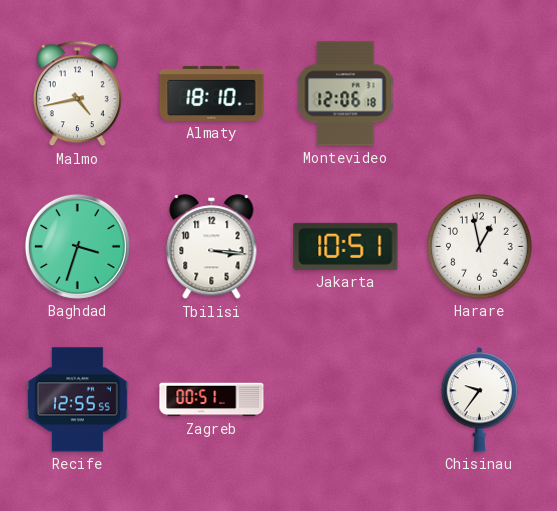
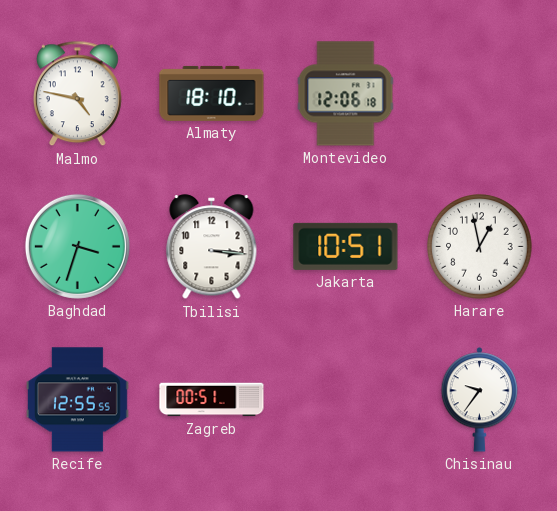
Malmo: 4:43 -> 4:47
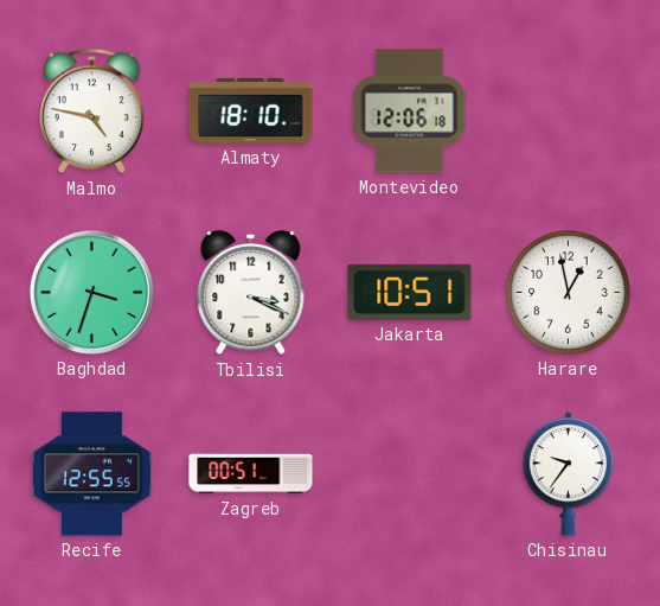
Tbilisi: 3:16 -> 3:19
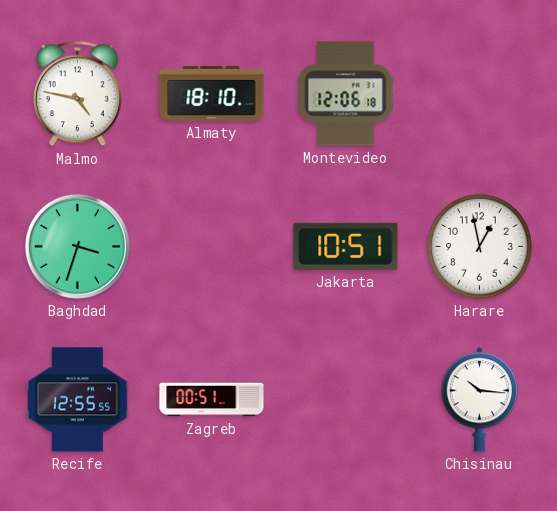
Tbilisi: 3:19 -> none
Chisinau: 9:36 -> 10:16
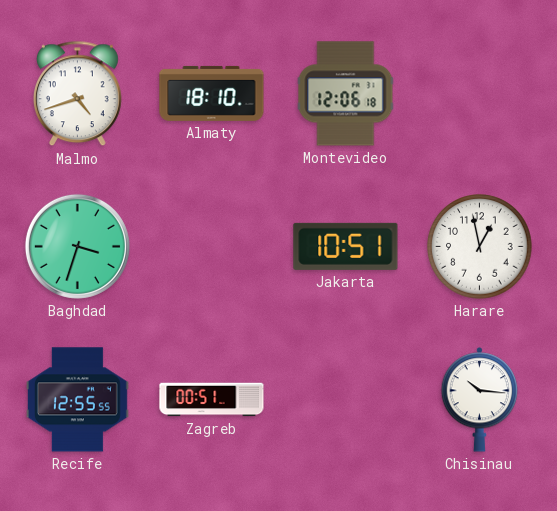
Malmo: 4:47 -> 4:42
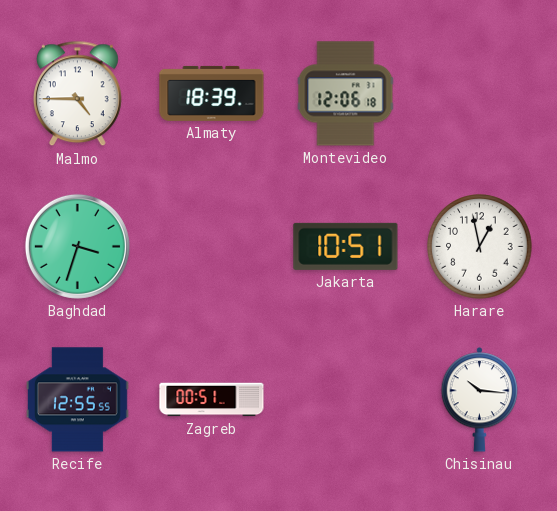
Malmo: 4:42 -> 4:45
Almaty: 18:10 -> 18:39
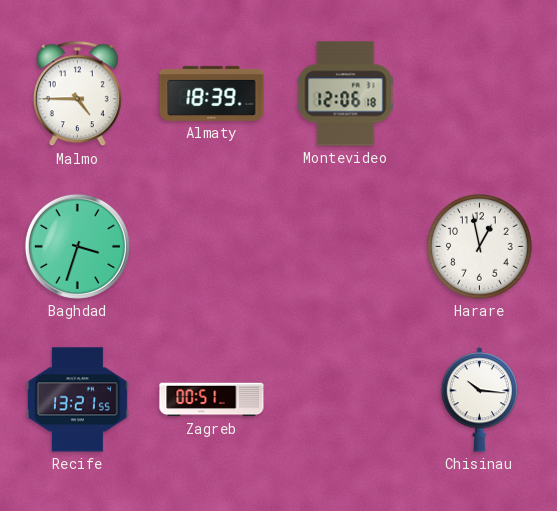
Jakarta: 10:51 -> none
Recife: 12:55 -> 13:21
